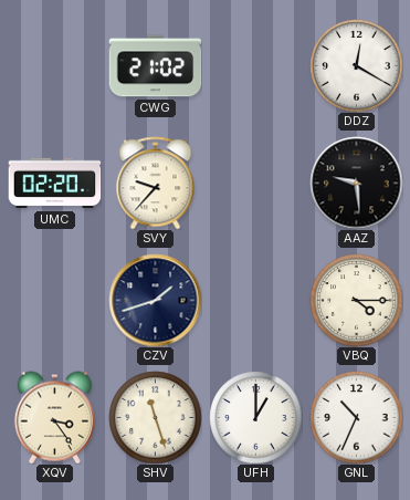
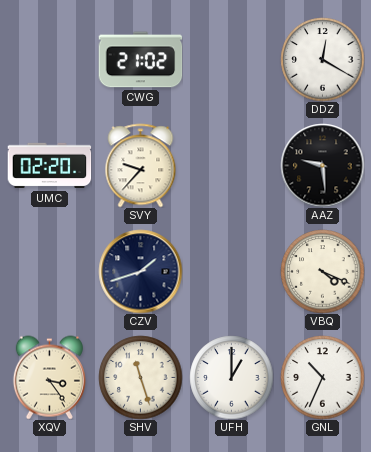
VBQ: 4:15 -> 4:19
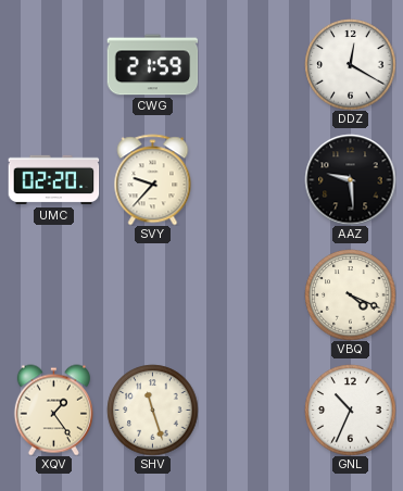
CWG: 21:02 -> 21:59
CZV: 1:42 -> none
XQV: 3:24 -> 1:24
UFH: 1:00 -> none
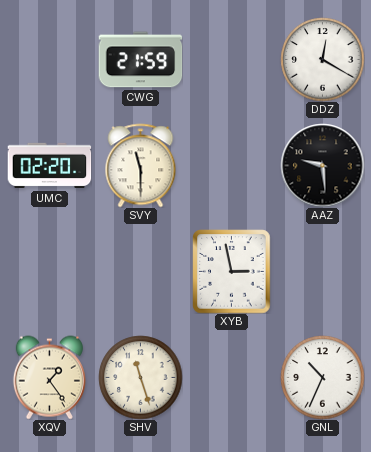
SVY: 9:37 -> 11:30
XYB: none -> 2:58
VBQ: 4:19 -> none
